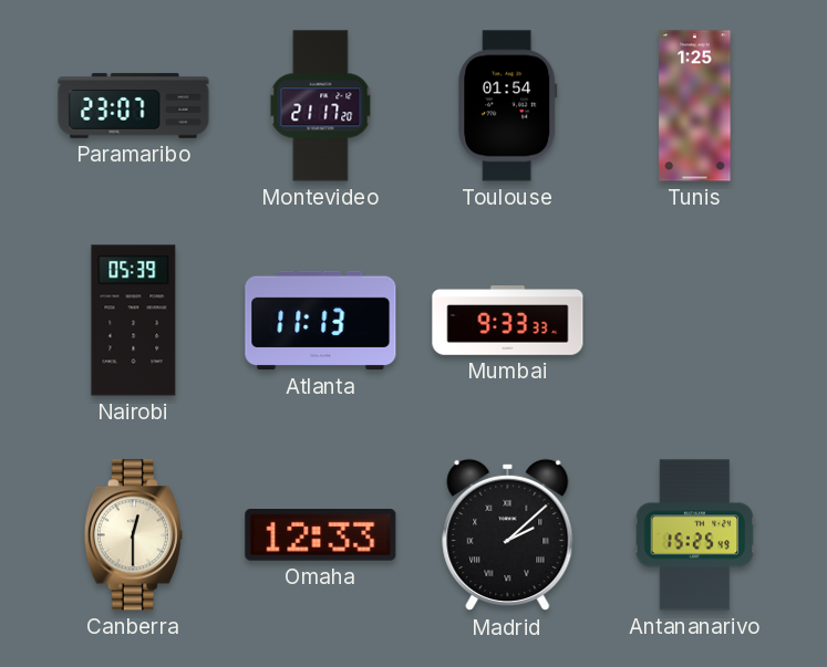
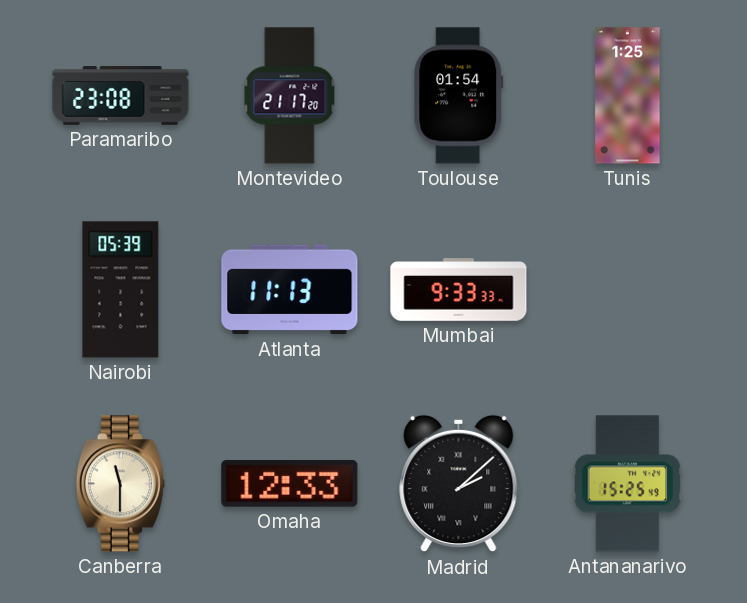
Paramaribo: 23:07 -> 23:08
Canberra: 12:30 -> 11:30
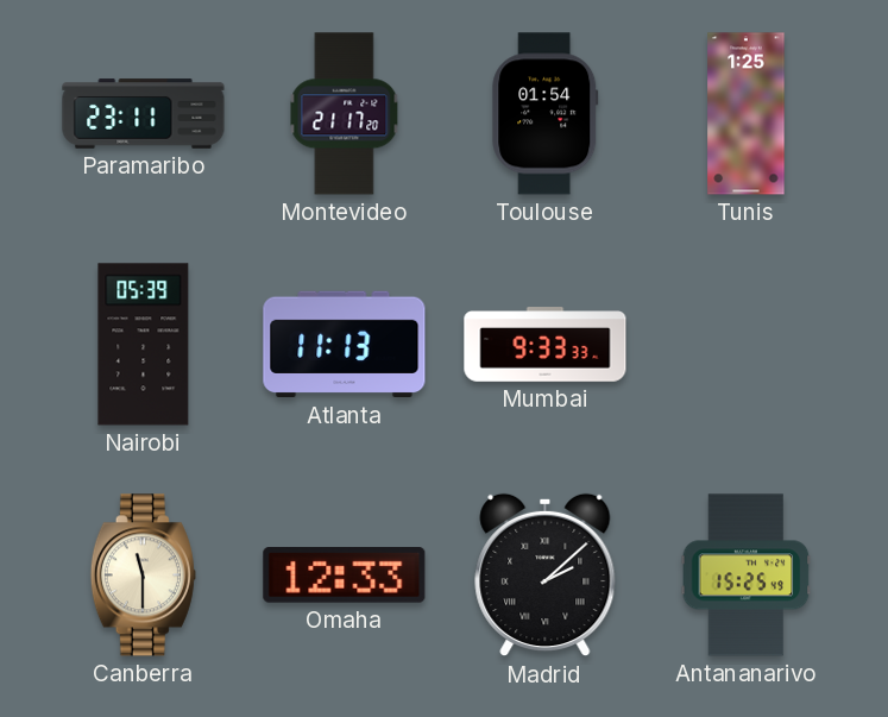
Paramaribo: 23:08 -> 23:11
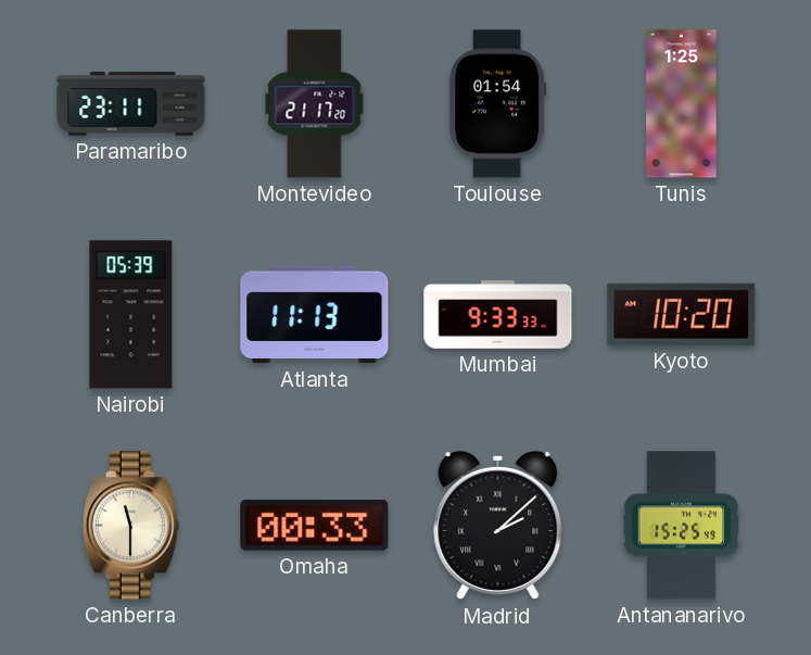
Kyoto: none -> 10:20
Omaha: 12:33 -> 00:33
